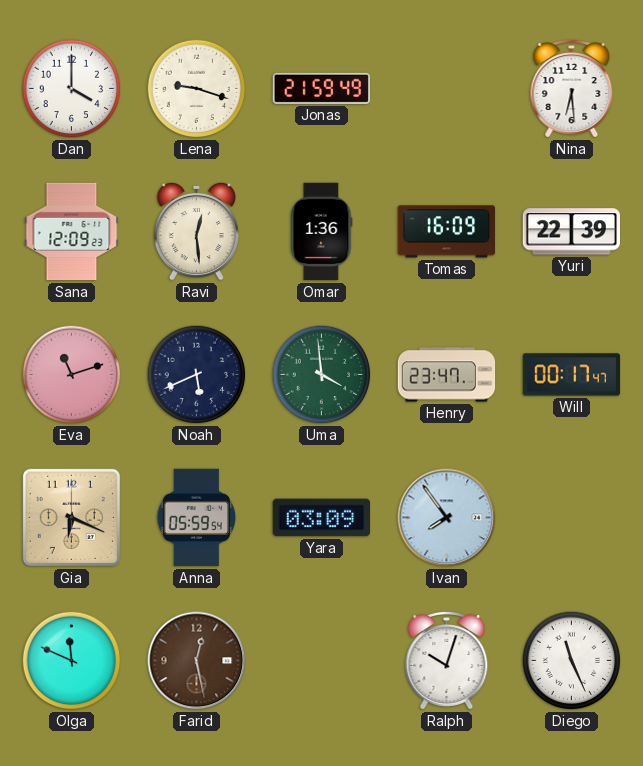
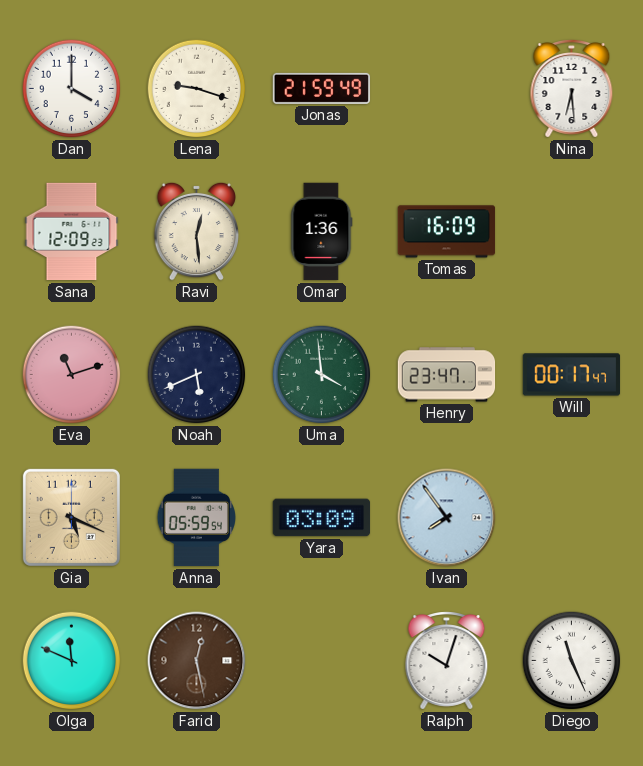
Yuri: 22:39 -> none
Gia: 6:19 -> 5:19
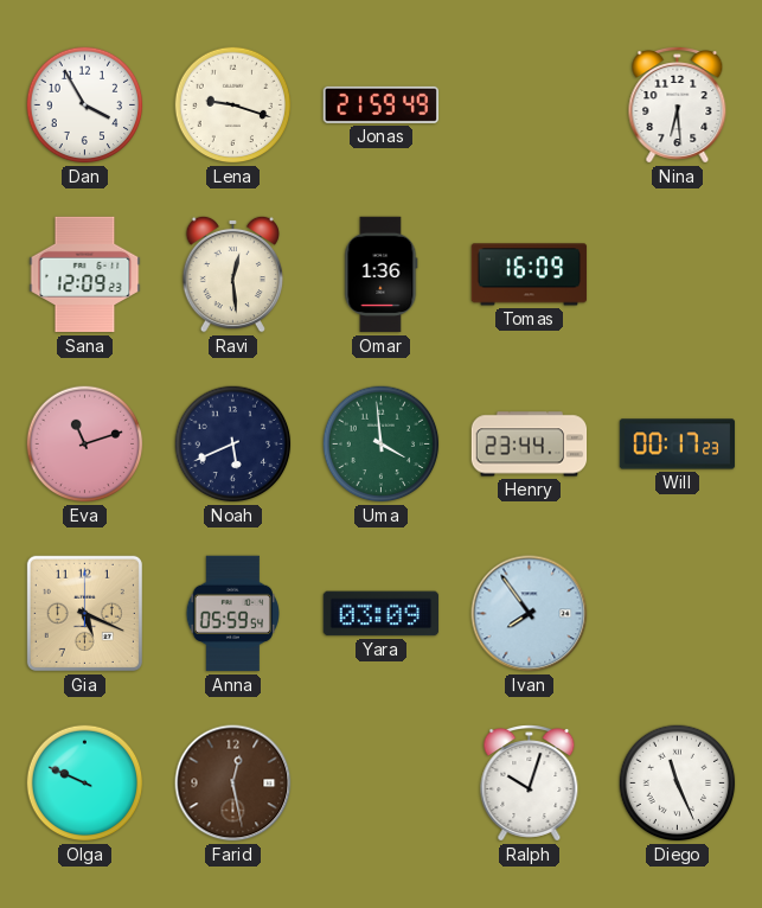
Dan: 4:00 -> 3:55
Henry: 23:47 -> 23:44
Will: 00:17:47 -> 00:17:23
Olga: 11:49 -> 9:49
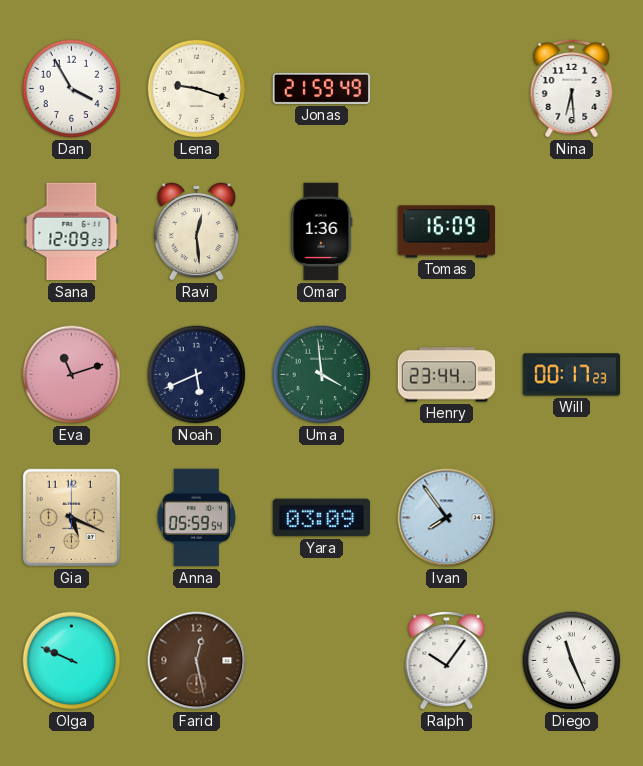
Ralph: 10:03 -> 10:06
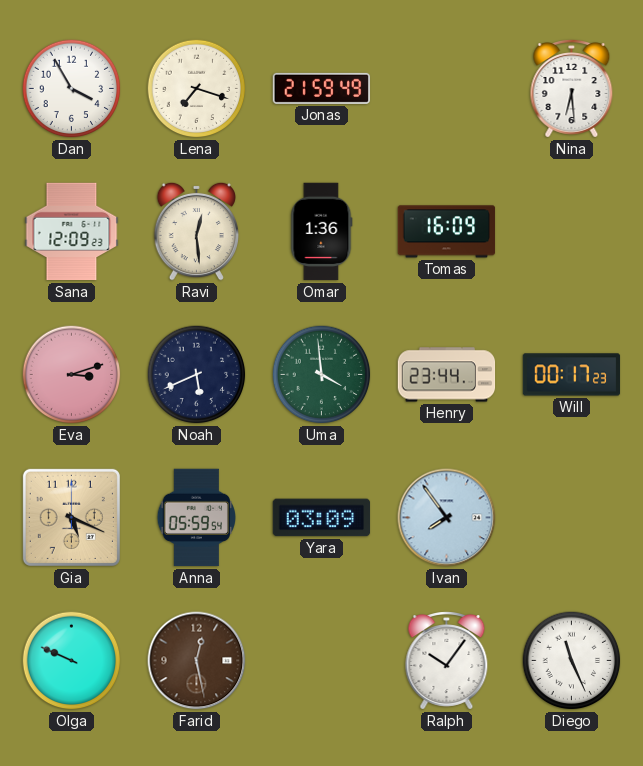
Lena: 9:18 -> 7:18
Eva: 11:12 -> 3:12
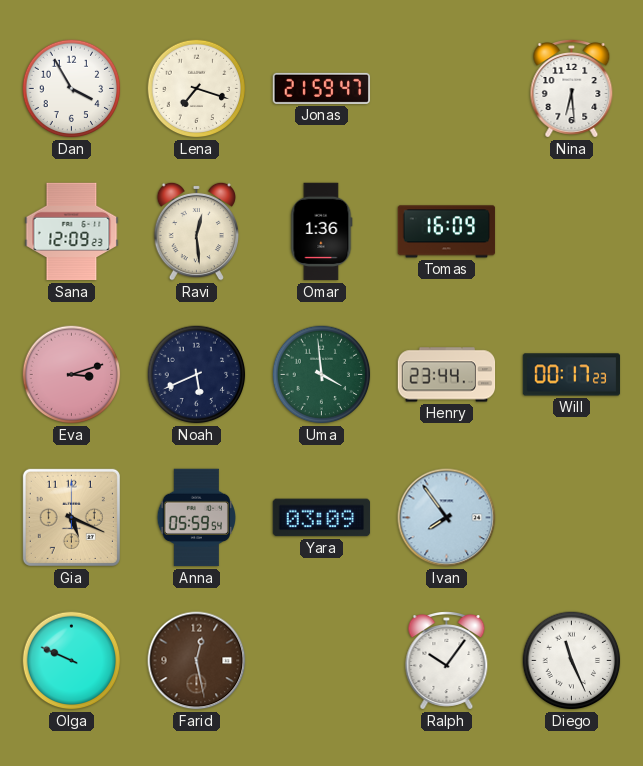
Jonas: 21:59:49 -> 21:59:47
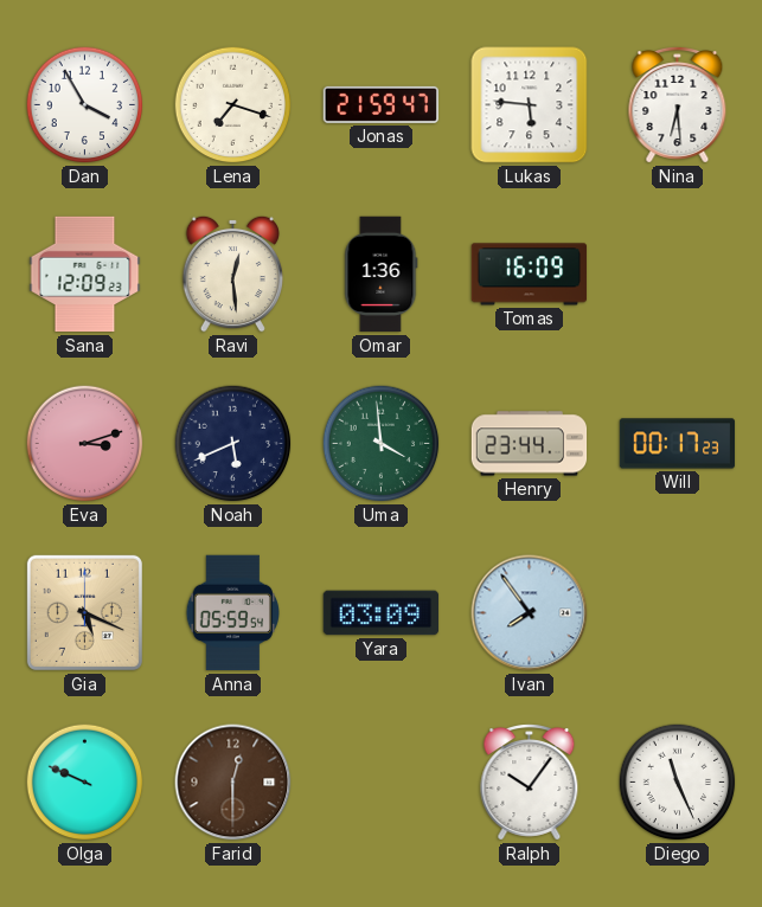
Lukas: none -> 5:46
Farid: 12:28 -> 12:30
